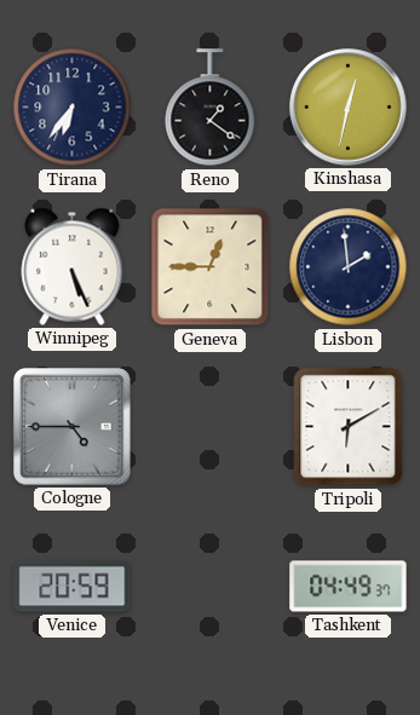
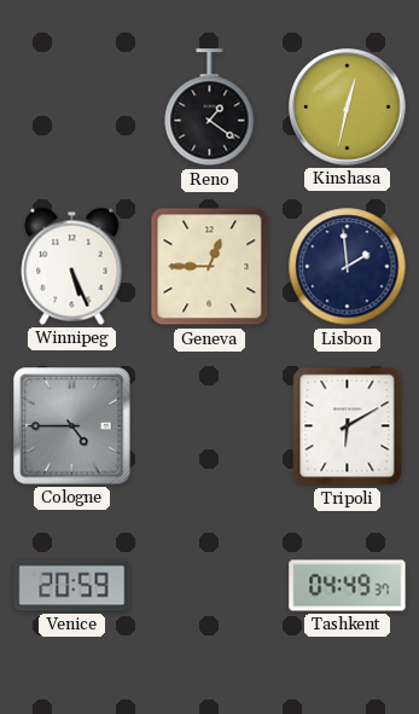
Tirana: 6:36 -> none
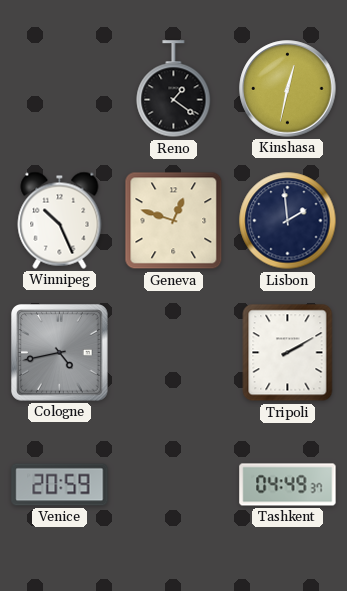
Winnipeg: 5:26 -> 10:26
Geneva: 12:45 -> 12:48
Cologne: 4:45 -> 4:43
Tripoli: 6:10 -> 2:10
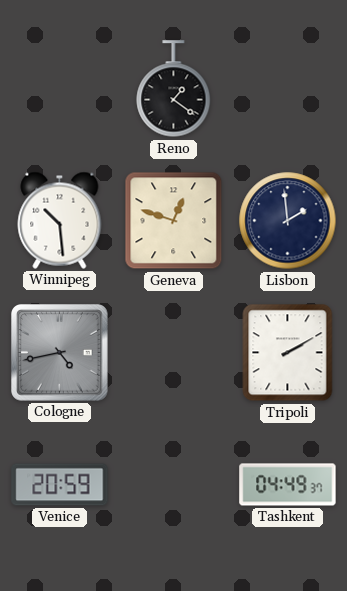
Kinshasa: 12:32 -> none
Winnipeg: 10:26 -> 10:29
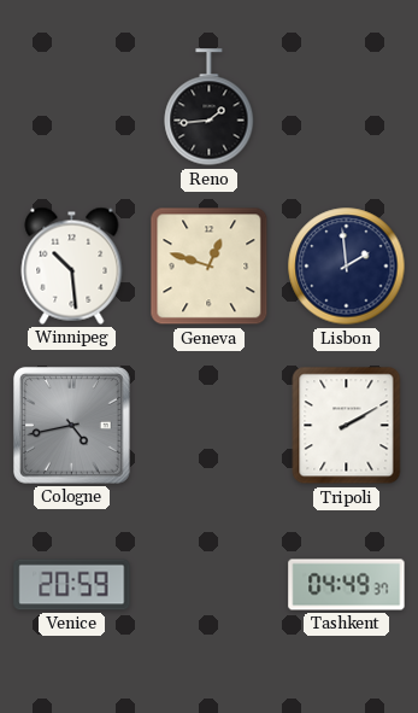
Reno: 1:21 -> 1:44
